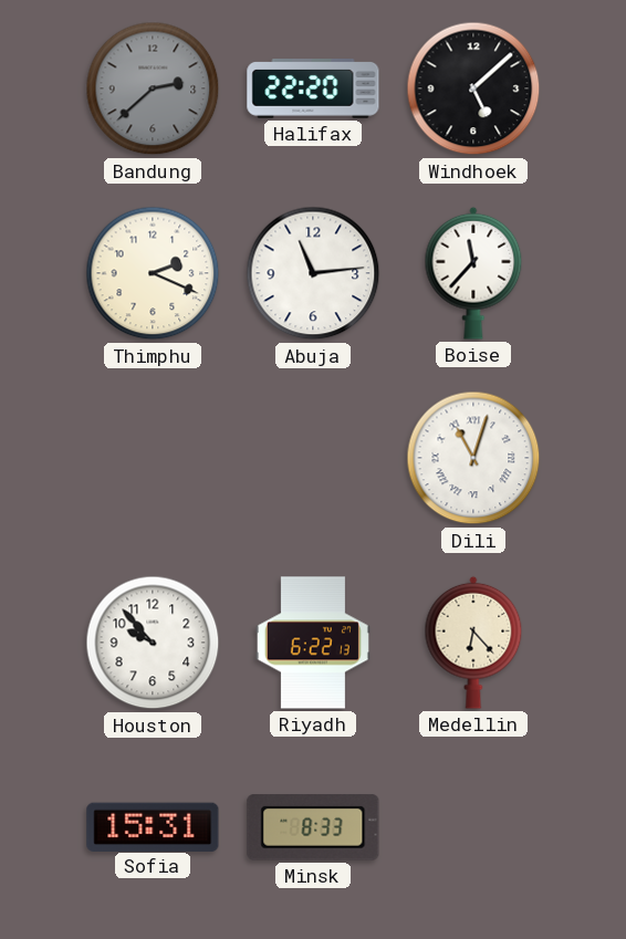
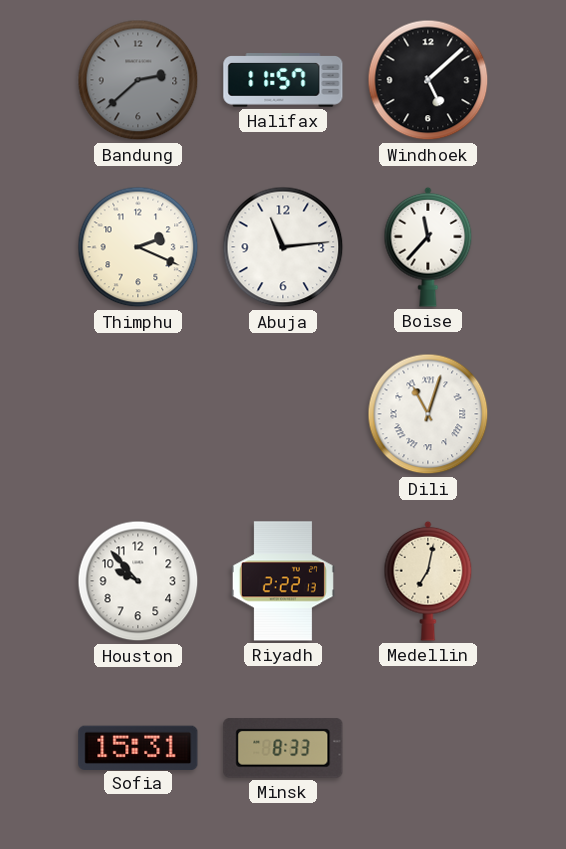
Halifax: 22:20 -> 11:57
Riyadh: 6:22 -> 2:22
Medellin: 6:23 -> 7:02
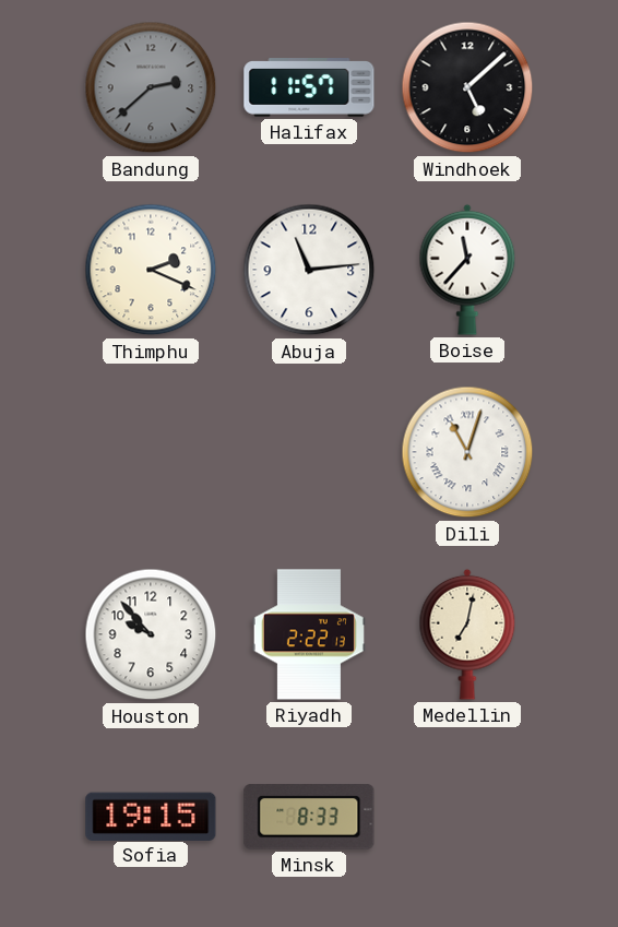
Sofia: 15:31 -> 19:15
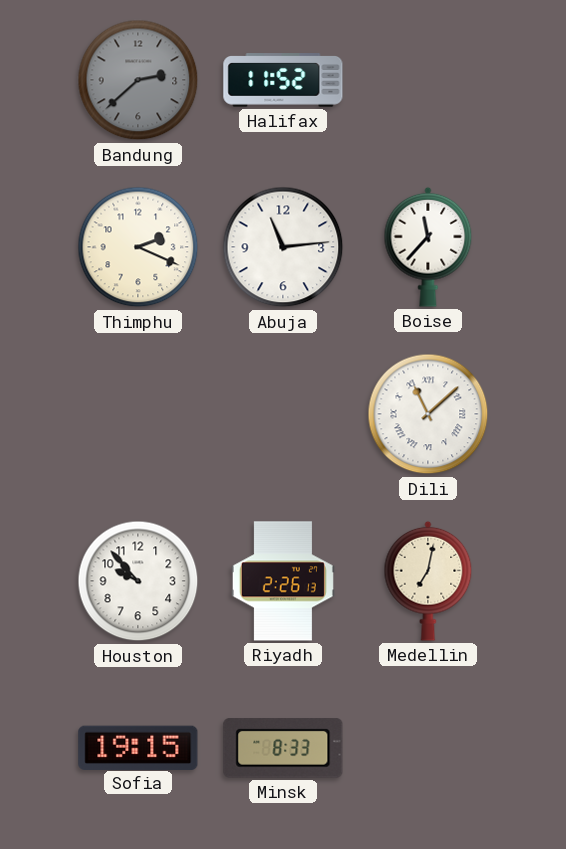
Halifax: 11:57 -> 11:52
Windhoek: 5:08 -> none
Dili: 11:03 -> 11:08
Riyadh: 2:22 -> 2:26
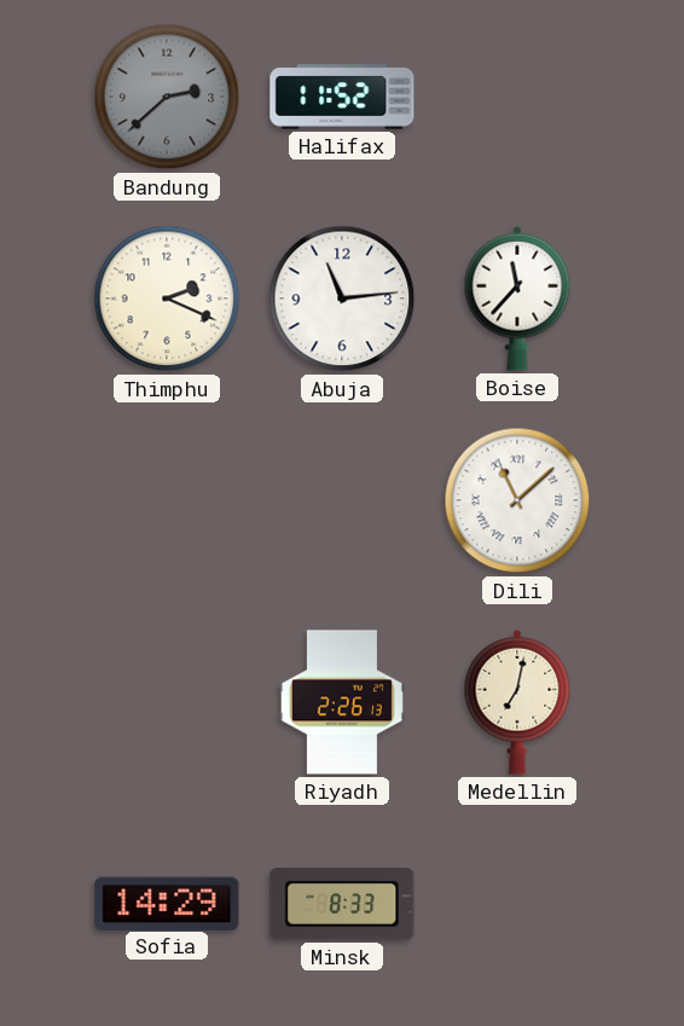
Houston: 9:53 -> none
Sofia: 19:15 -> 14:29
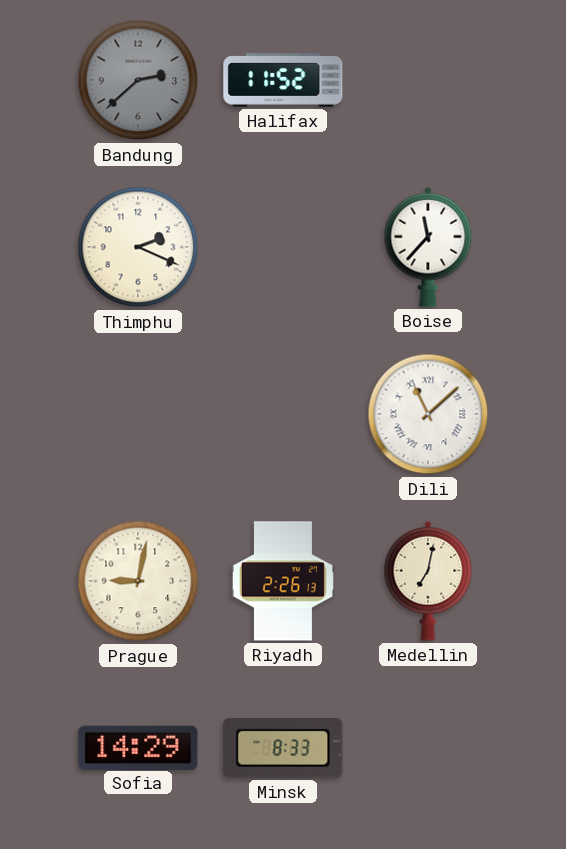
Abuja: 11:14 -> none
Prague: none -> 9:02
